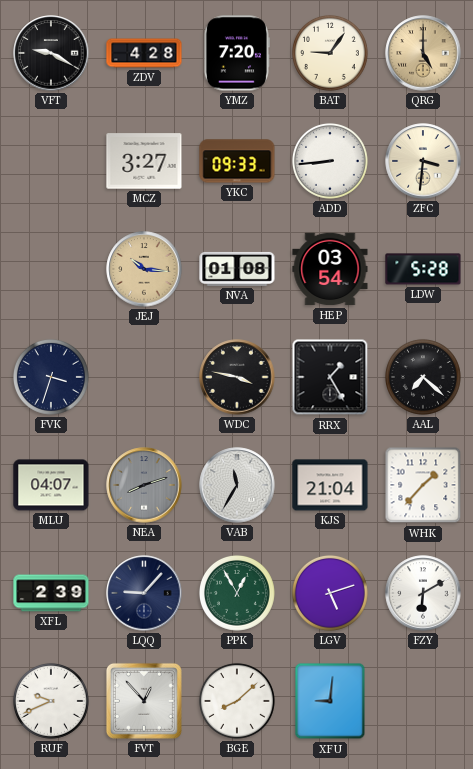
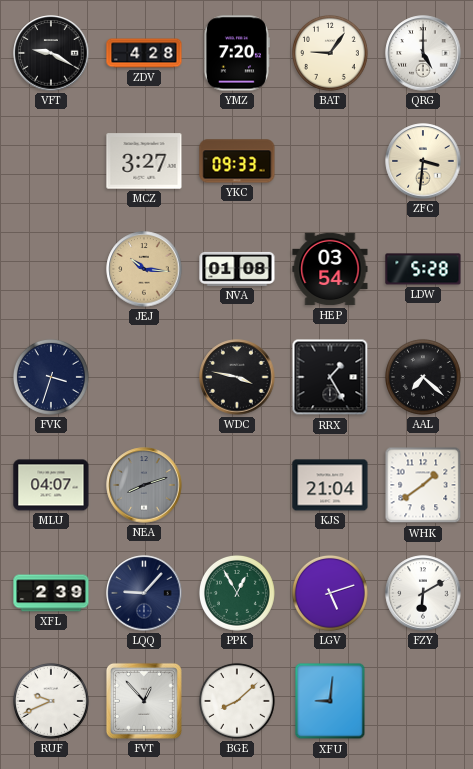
QRG dial: champagne -> white
ADD: 8:44 -> none
VAB: 11:35 -> none
WHK: 1:37 -> 1:39
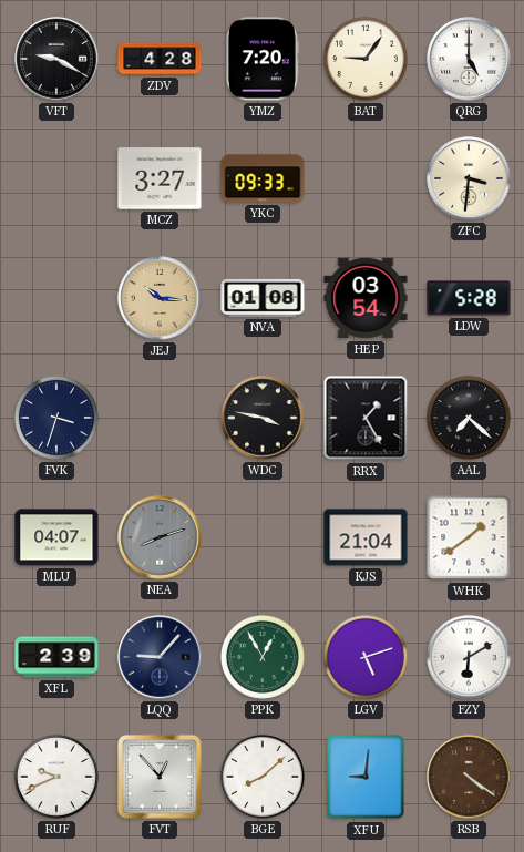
RSB: none -> 4:21
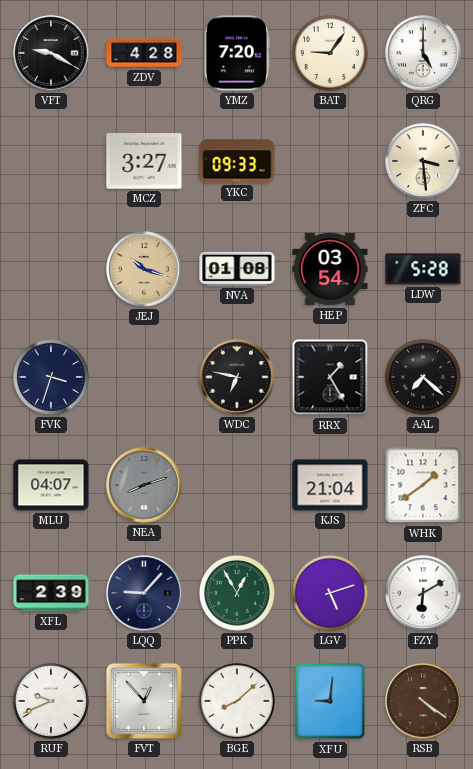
ZFC: 3:31 -> 3:29
JEJ: 10:16 -> 10:18
WDC: 3:47 -> 6:47
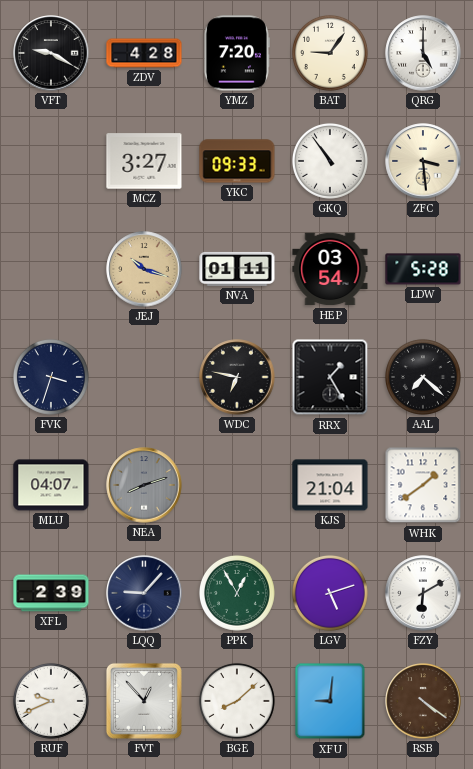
GKQ: none -> 10:54
NVA: 01:08 -> 01:11
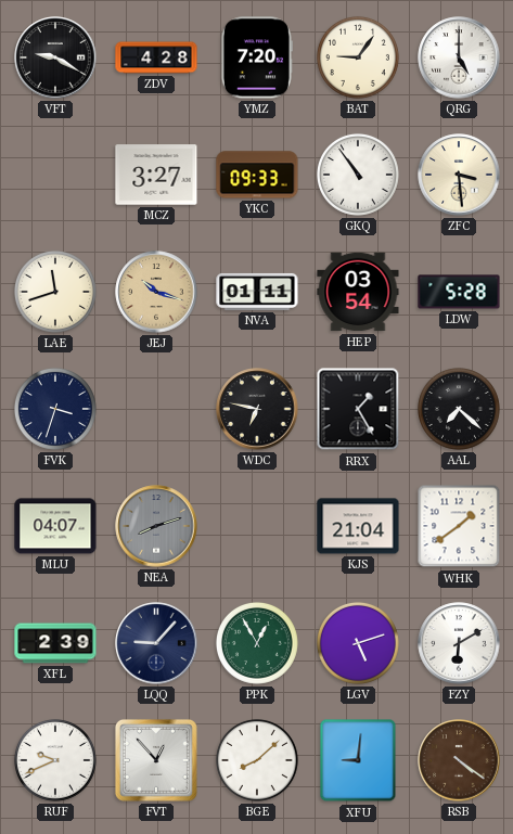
LAE: none -> 11:42
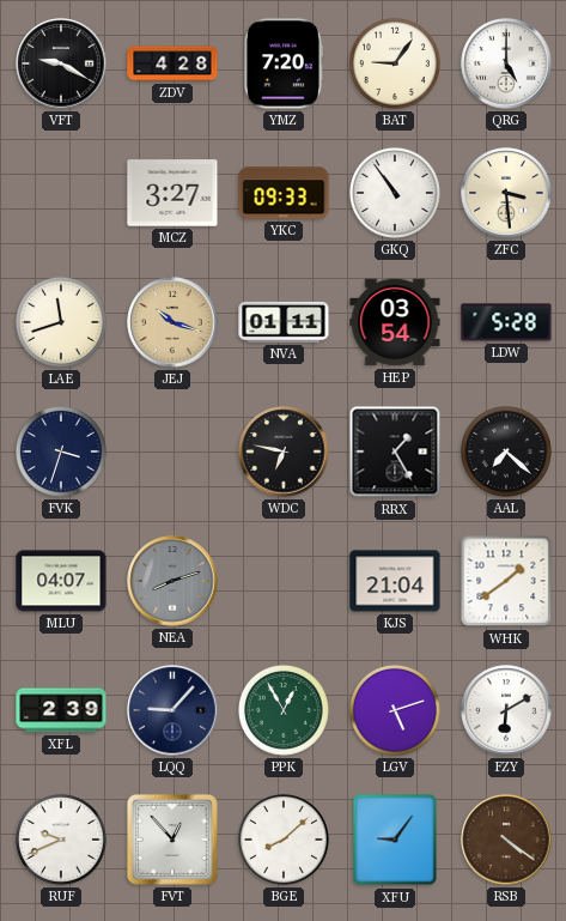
XFU: 9:01 -> 9:06
